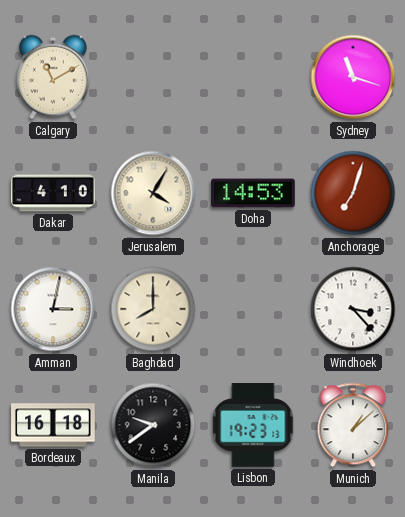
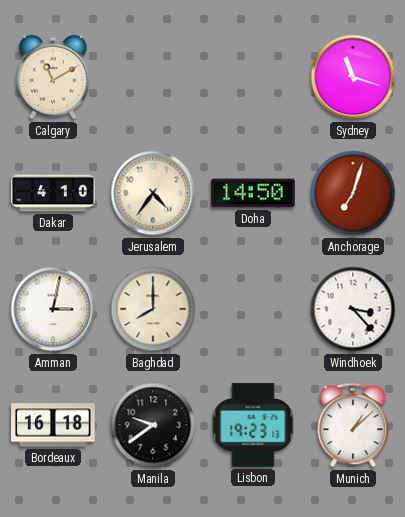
Jerusalem: 4:05 -> 4:36
Doha: 14:53 -> 14:50
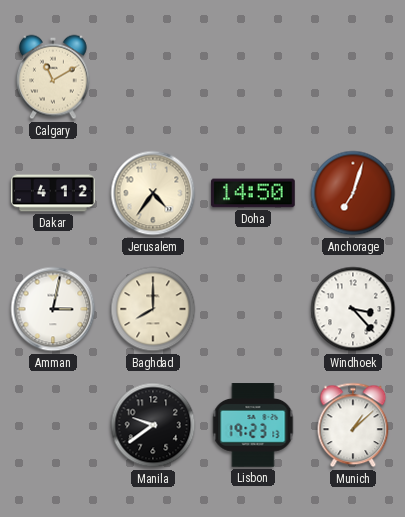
Sydney: 11:18 -> none
Dakar: 4:10 -> 4:12
Bordeaux: 16:18 -> none
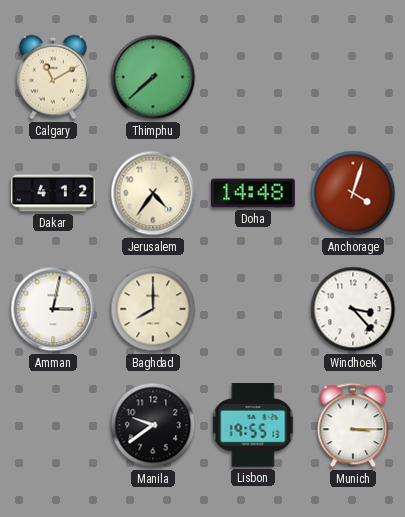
Thimphu: none -> 7:38
Doha: 14:50 -> 14:48
Anchorage: 7:03 -> 4:03
Lisbon: 19:23 -> 19:55
Munich: 1:08 -> 3:15
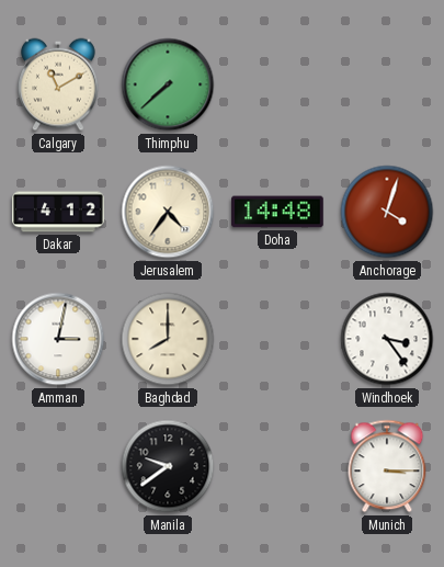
Windhoek: 3:23 -> 3:24
Lisbon: 19:55 -> none
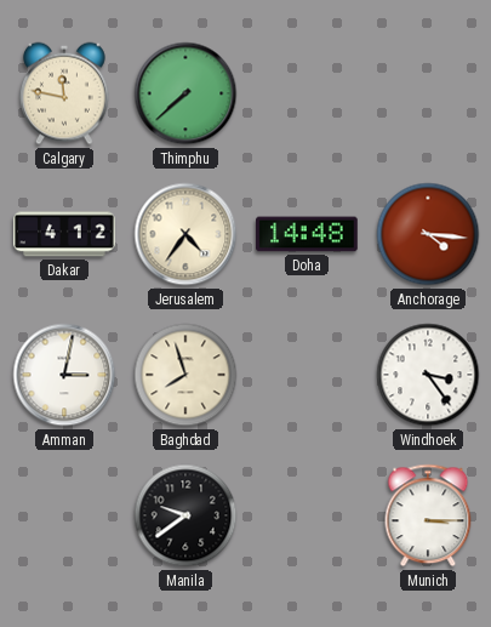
Calgary: 11:10 -> 11:47
Anchorage: 4:03 -> 4:16
Baghdad: 8:00 -> 7:57
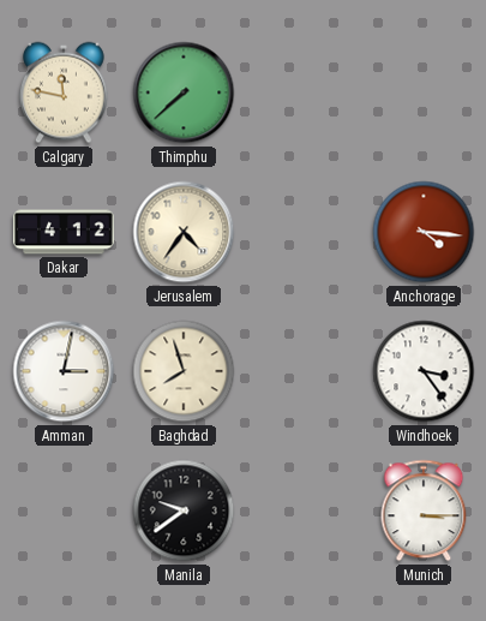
Doha: 14:48 -> none
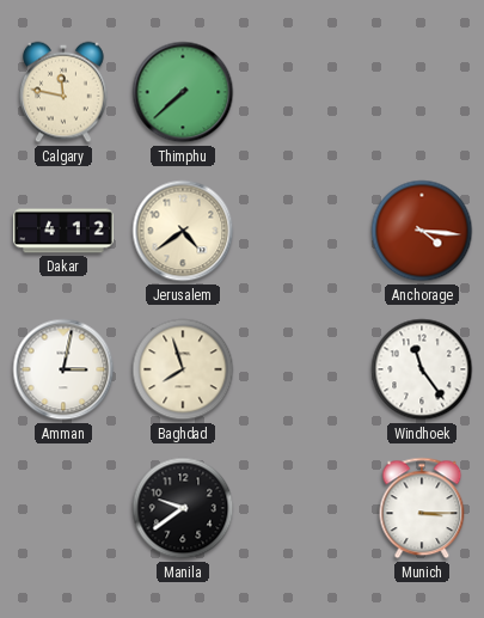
Jerusalem: 4:36 -> 4:39
Windhoek: 3:24 -> 11:24
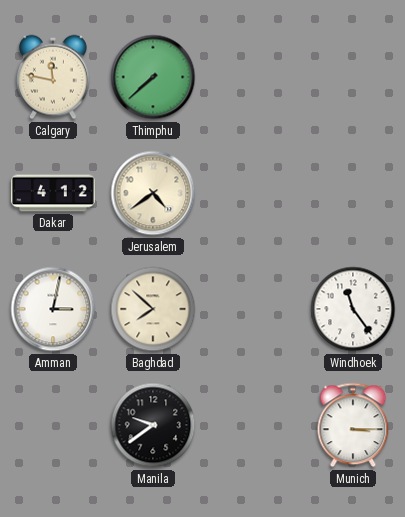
Anchorage: 4:16 -> none
Baghdad: 7:57 -> 7:52
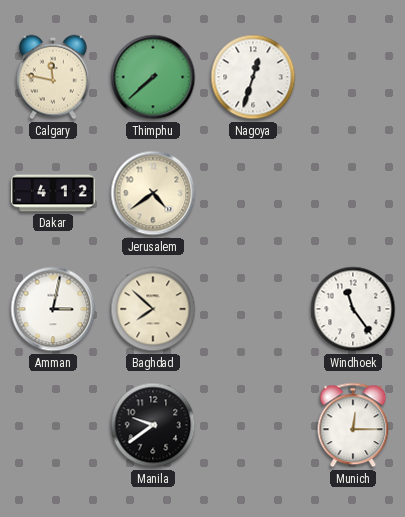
Nagoya: none -> 12:33
Munich: 3:15 -> 12:15
